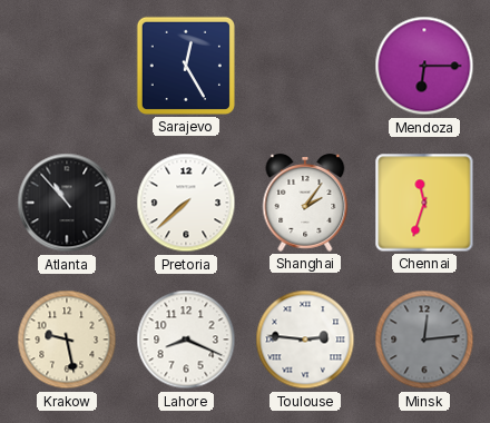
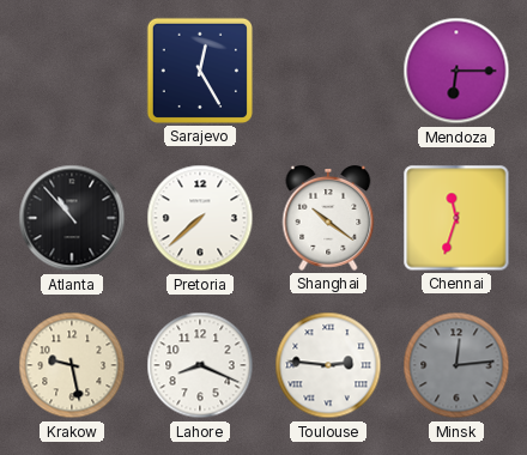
Shanghai: 2:06 -> 10:21
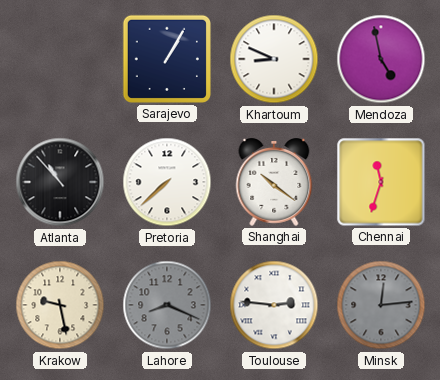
Sarajevo: 12:25 -> 1:05
Khartoum: none -> 8:49
Mendoza: 6:15 -> 4:58
Lahore dial: white -> grey
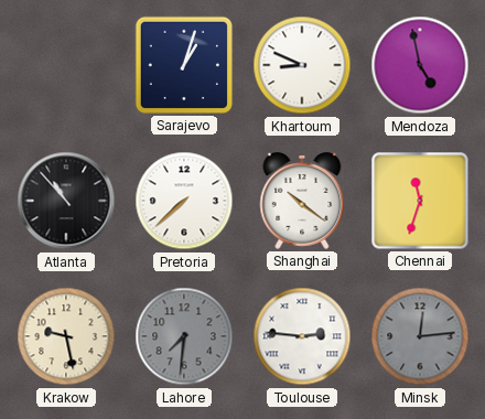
Sarajevo: 1:05 -> 1:03
Lahore: 8:19 -> 7:31
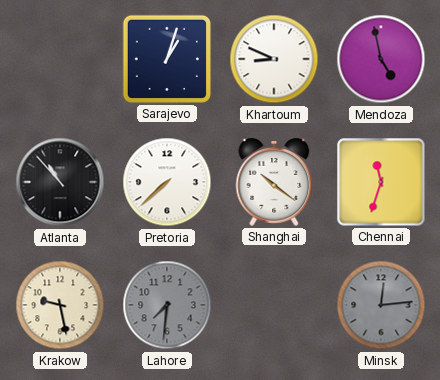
Toulouse: 2:46 -> none
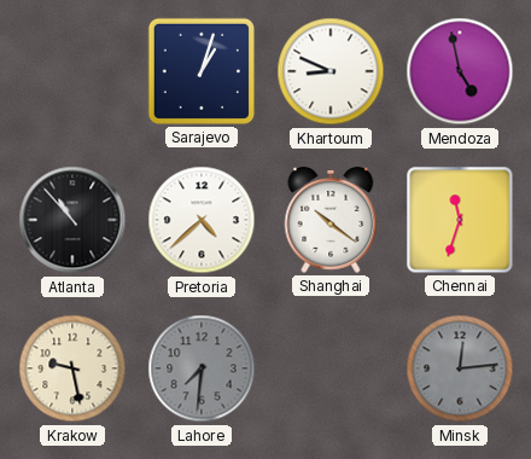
Pretoria: 7:38 -> 4:38
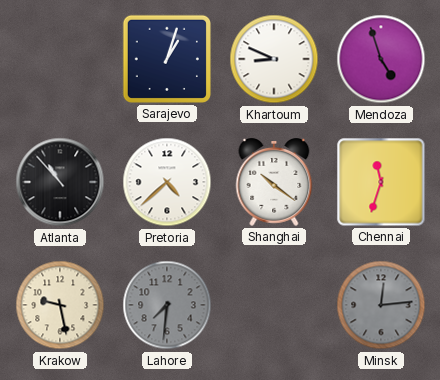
Mendoza: 4:58 -> 4:57
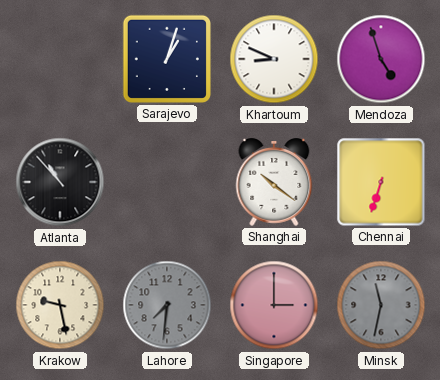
Pretoria: 4:38 -> none
Chennai: 11:33 -> 6:33
Singapore: none -> 3:00
Minsk: 12:14 -> 11:32
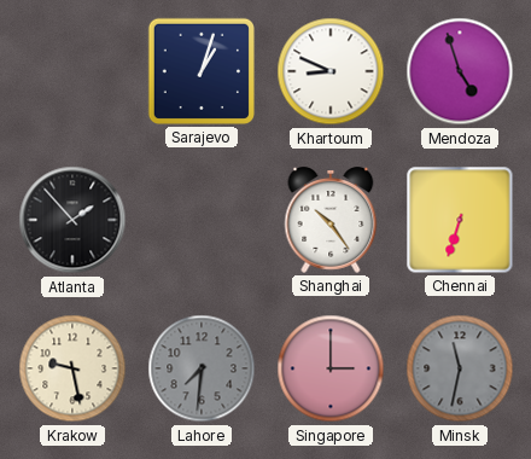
Atlanta: 10:53 -> 1:53
Shanghai: 10:21 -> 10:24
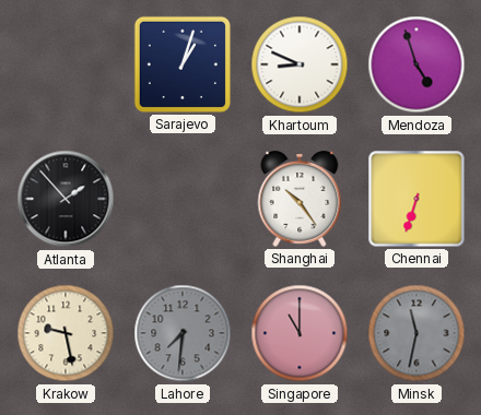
Singapore: 3:00 -> 11:00
